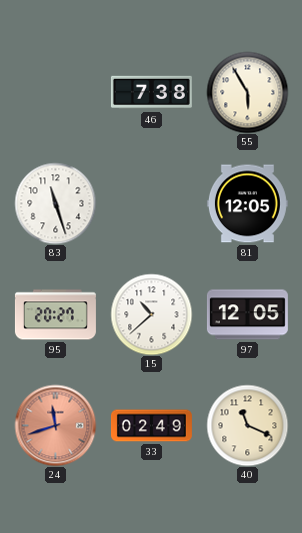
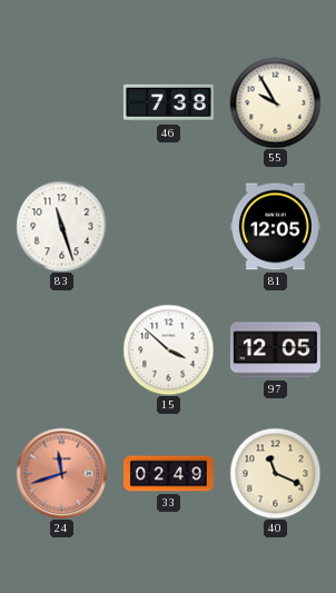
55: 5:55 -> 9:55
95: 20:27 -> none
15: 10:38 -> 3:52
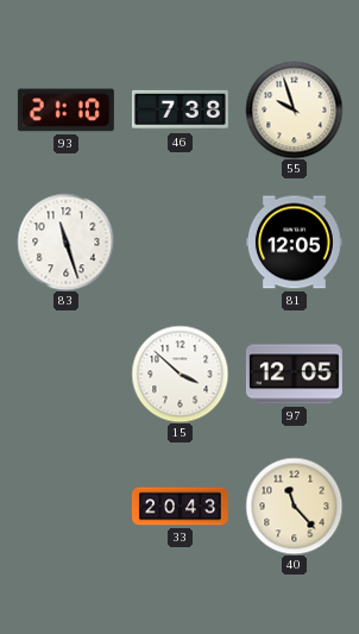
93: none -> 21:10
55: 9:55 -> 9:57
24: 11:42 -> none
33: 02:49 -> 20:43
40: 11:19 -> 11:23
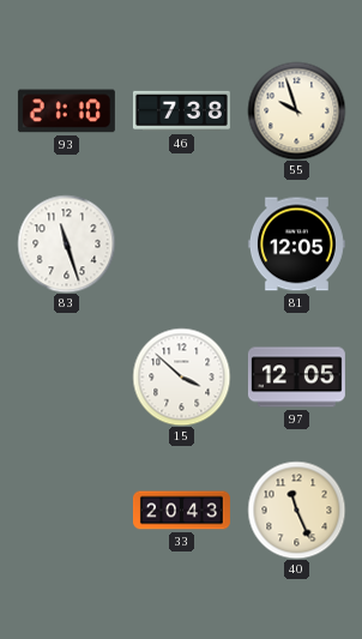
40: 11:23 -> 11:26
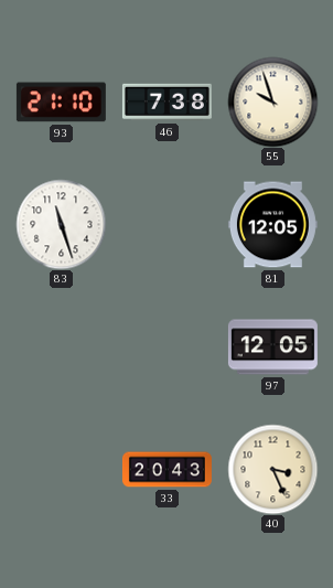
15: 3:52 -> none
40: 11:26 -> 3:26
